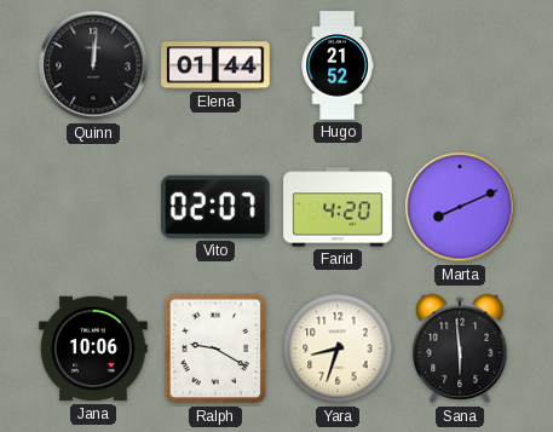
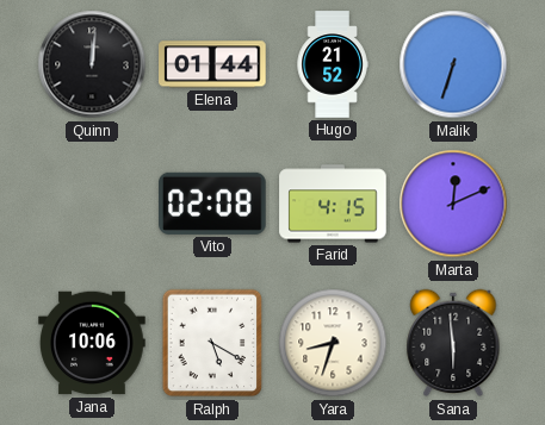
Malik: none -> 6:33
Vito: 02:07 -> 02:08
Farid: 4:20 -> 4:15
Marta: 8:11 -> 12:11
Ralph: 9:20 -> 5:20
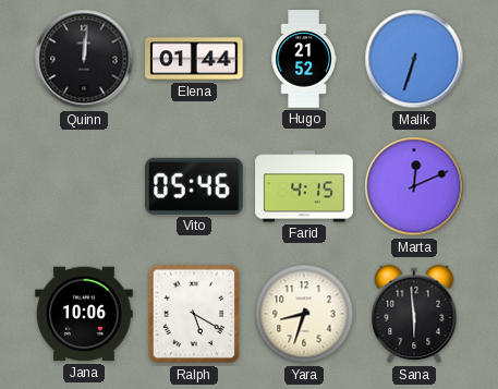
Vito: 02:08 -> 05:46
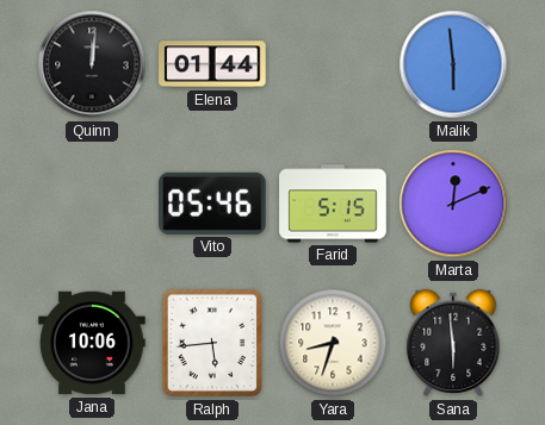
Hugo: 21:52 -> none
Malik: 6:33 -> 5:59
Farid: 4:15 -> 5:15
Ralph: 5:20 -> 5:44
